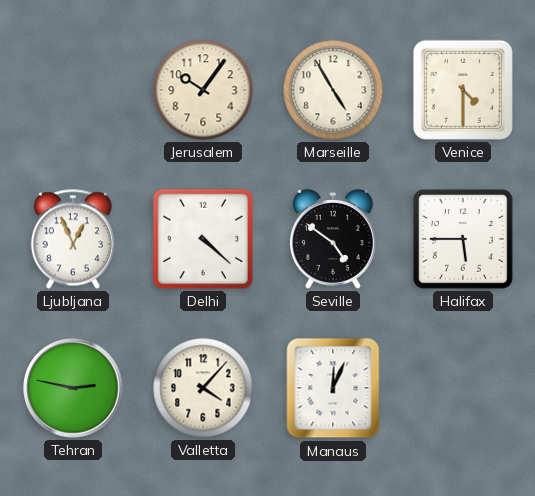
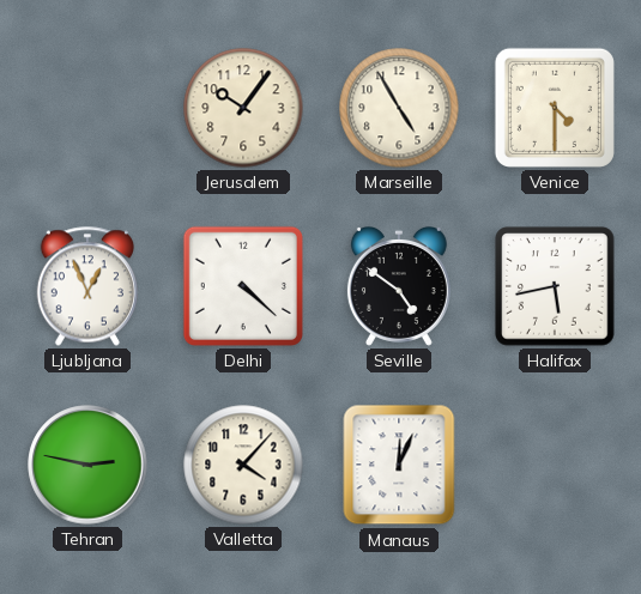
Halifax: 5:45 -> 5:43
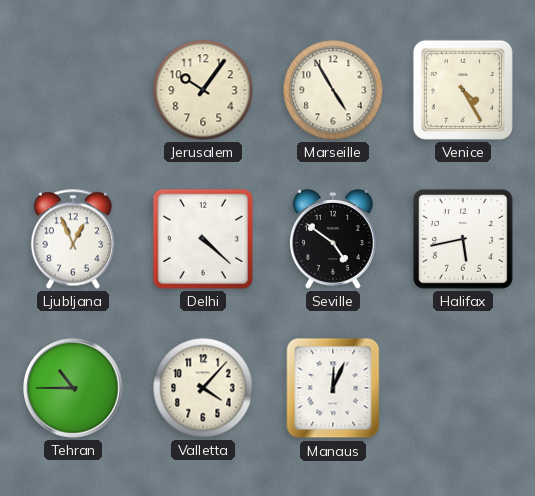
Venice: 4:30 -> 4:25
Tehran: 2:47 -> 10:45
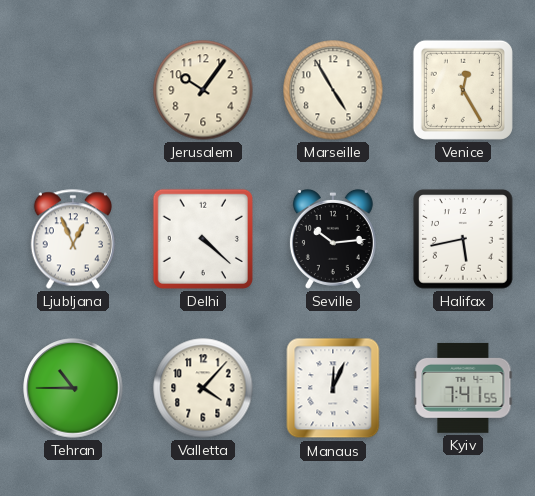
Venice: 4:25 -> 12:25
Seville: 4:51 -> 10:14
Kyiv: none -> 7:41
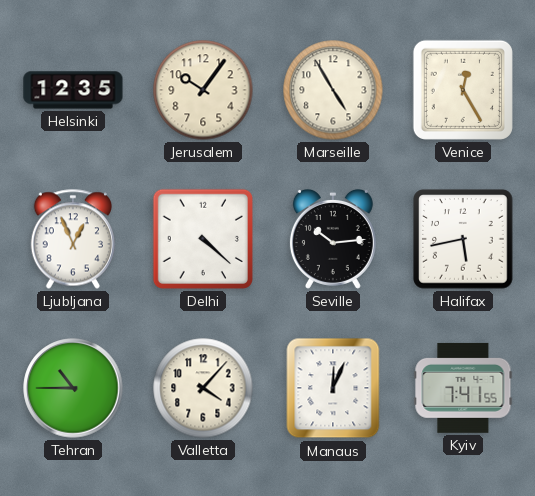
Helsinki: none -> 12:35
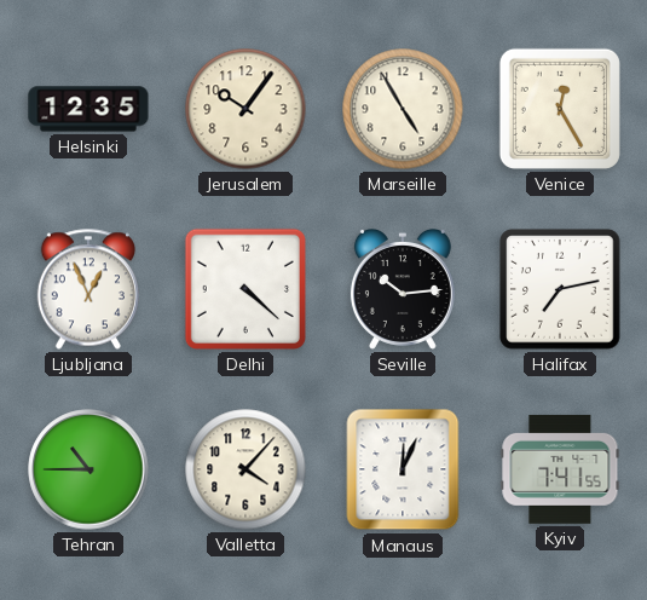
Halifax: 5:43 -> 7:13
